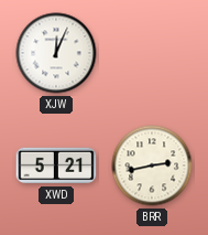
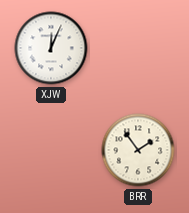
XWD: 5:21 -> none
BRR: 2:43 -> 1:54
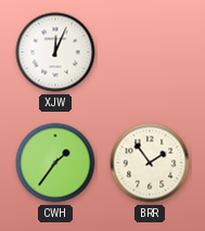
CWH: none -> 1:36
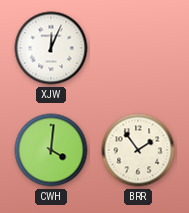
CWH: 1:36 -> 4:01
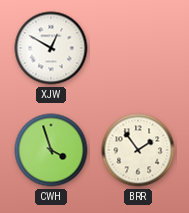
XJW: 12:04 -> 12:50
CWH: 4:01 -> 3:57
